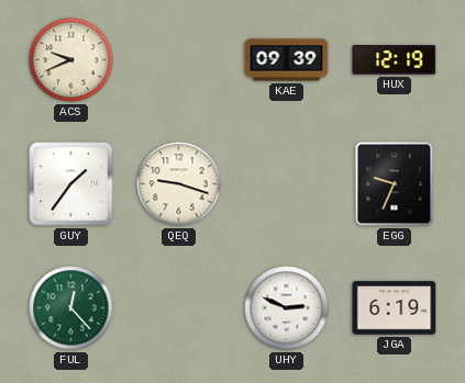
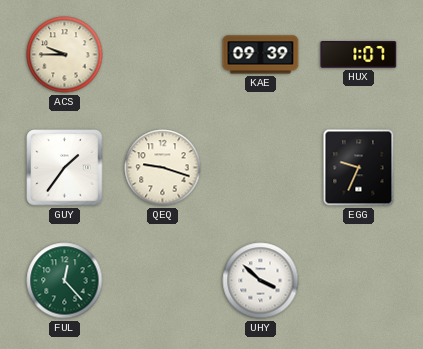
ACS: 9:41 -> 9:45
HUX: 12:19 -> 1:07
UHY: 2:49 -> 3:52
JGA: 6:19 -> none
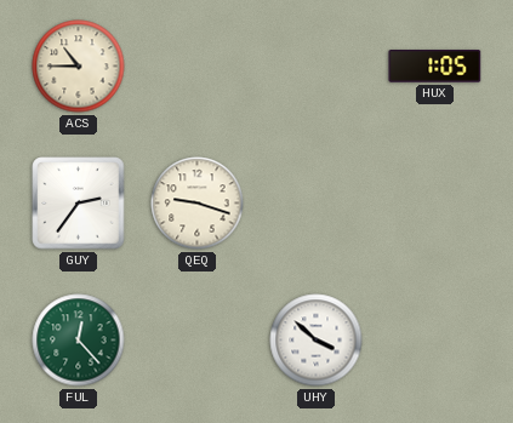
ACS: 9:45 -> 10:45
KAE: 09:39 -> none
HUX: 1:07 -> 1:05
GUY: 1:36 -> 2:36
EGG: 9:34 -> none
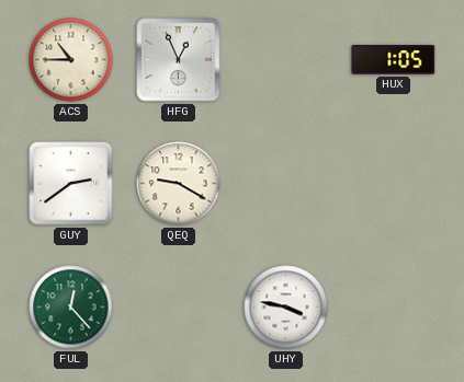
HFG: none -> 12:56
GUY: 2:36 -> 2:39
QEQ: 9:18 -> 9:20
UHY: 3:52 -> 3:47
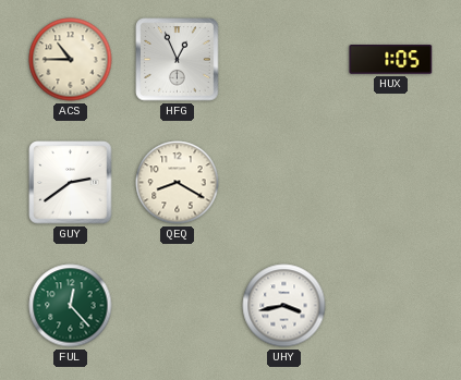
QEQ: 9:20 -> 8:20
UHY: 3:47 -> 3:43
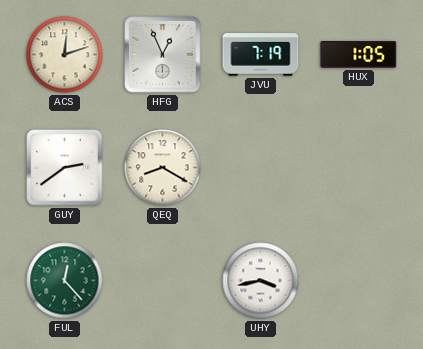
ACS: 10:45 -> 12:12
JVU: none -> 7:19
